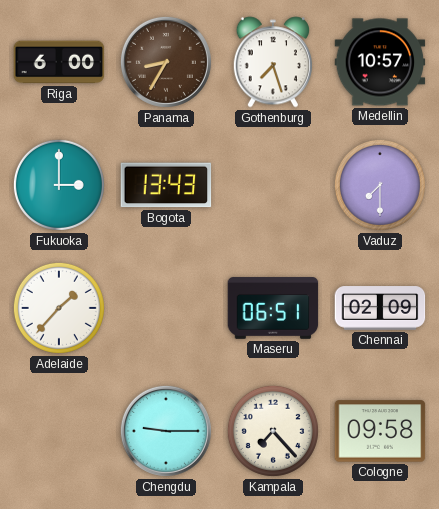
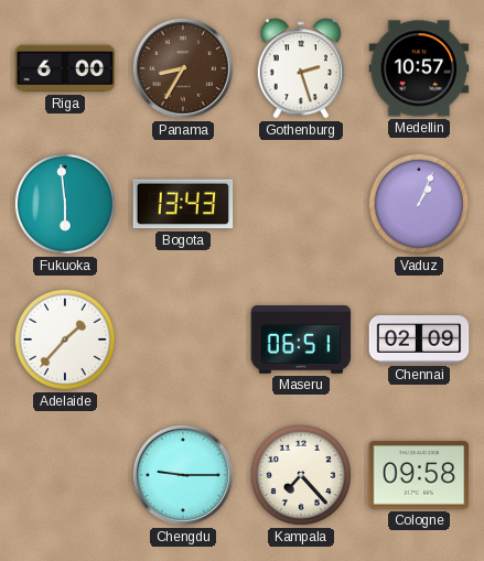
Gothenburg: 7:27 -> 2:27
Fukuoka: 3:00 -> 5:59
Vaduz: 7:30 -> 1:04
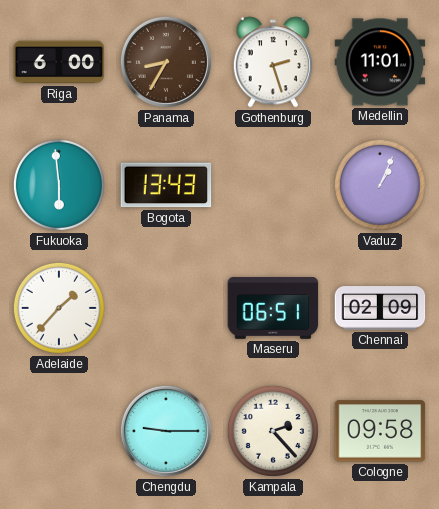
Medellin: 10:57 -> 11:01
Kampala: 7:23 -> 2:23
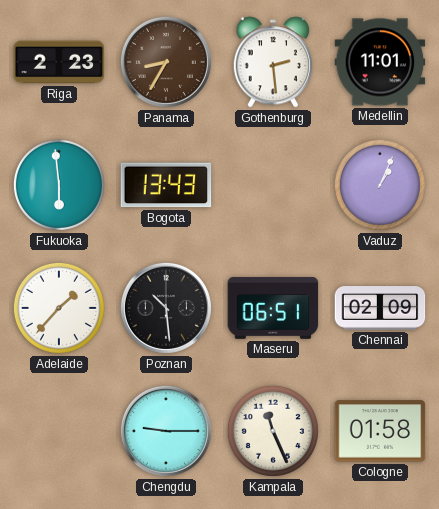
Riga: 6:00 -> 2:23
Gothenburg: 2:27 -> 2:29
Poznan: none -> 10:29
Kampala: 2:23 -> 11:26
Cologne: 09:58 -> 01:58
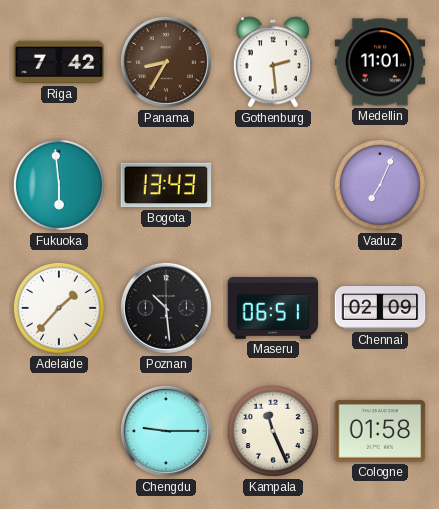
Riga: 2:23 -> 7:42
Vaduz: 1:04 -> 7:04
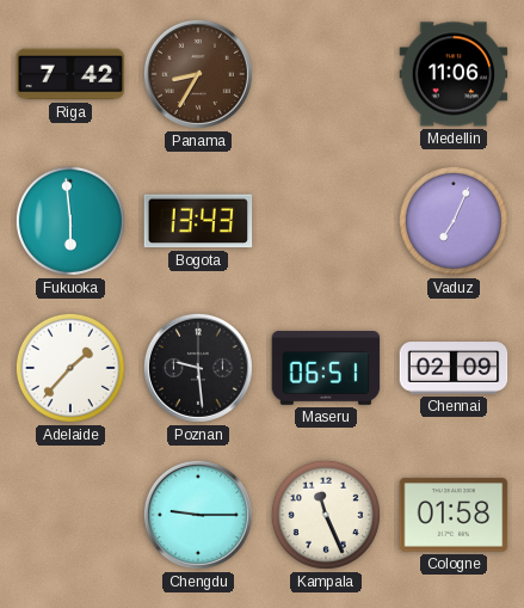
Gothenburg: 2:29 -> none
Medellin: 11:01 -> 11:06
Poznan: 10:29 -> 9:29
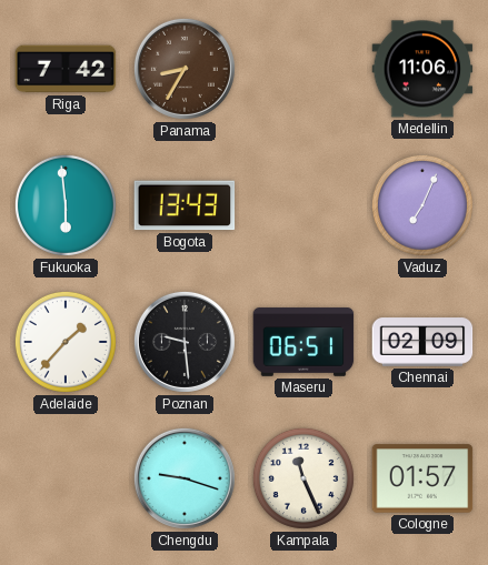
Chengdu: 9:15 -> 9:18
Cologne: 01:58 -> 01:57
